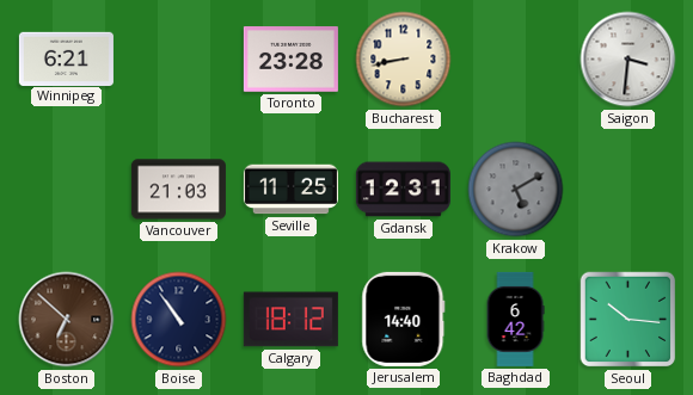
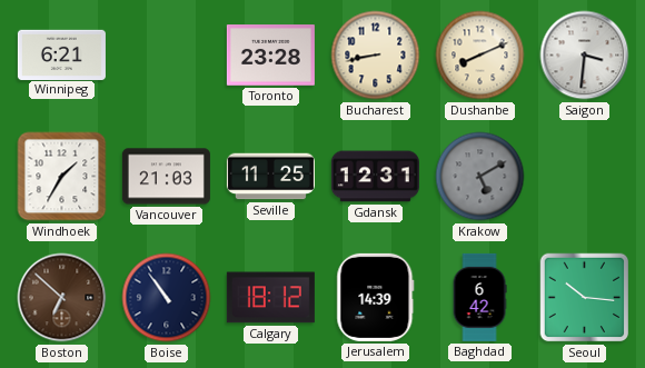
Dushanbe: none -> 8:11
Windhoek: none -> 1:35
Jerusalem: 14:40 -> 14:39
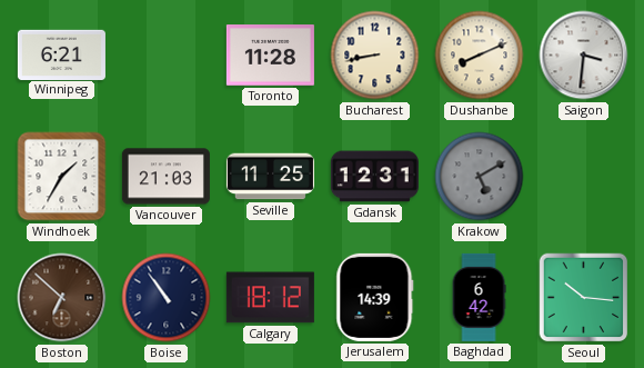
Toronto: 23:28 -> 11:28
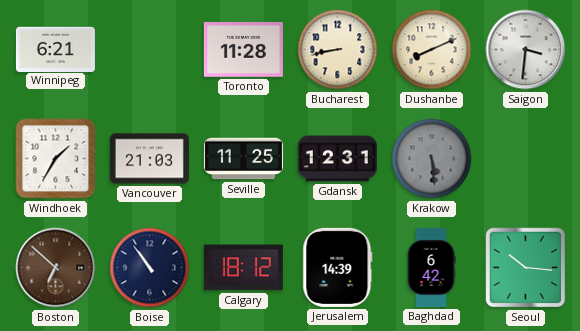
Krakow: 5:10 -> 5:29
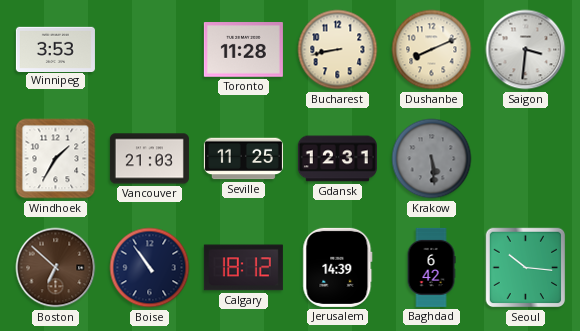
Winnipeg: 6:21 -> 3:53
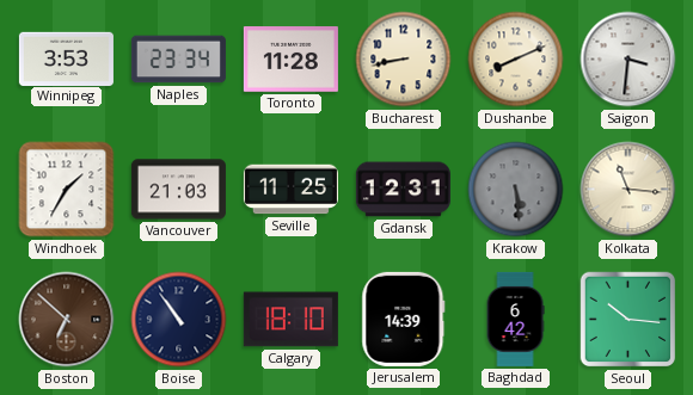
Naples: none -> 23:34
Kolkata: none -> 11:16
Calgary: 18:12 -> 18:10
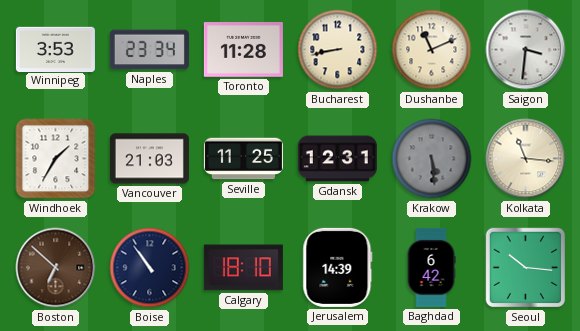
Dushanbe: 8:11 -> 11:11
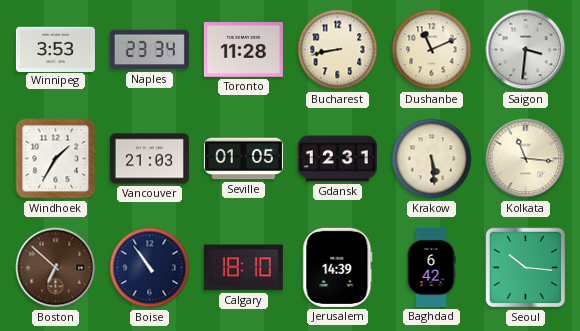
Seville: 11:25 -> 01:05
Krakow dial: grey -> cream
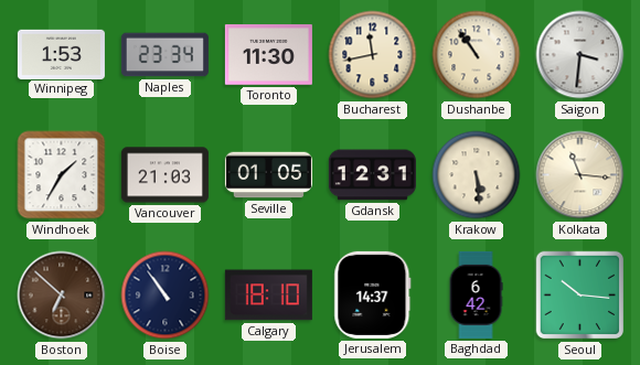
Winnipeg: 3:53 -> 1:53
Toronto: 11:28 -> 11:30
Bucharest: 8:43 -> 11:43
Dushanbe: 11:11 -> 10:54
Jerusalem: 14:39 -> 14:37
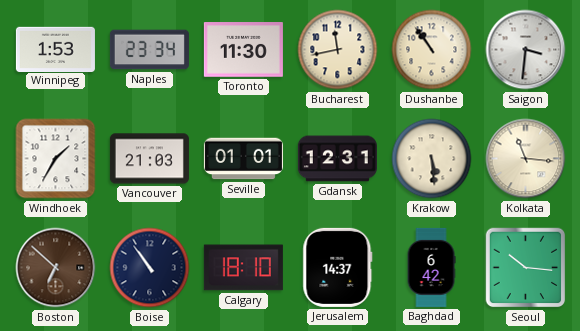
Seville: 01:05 -> 01:01
